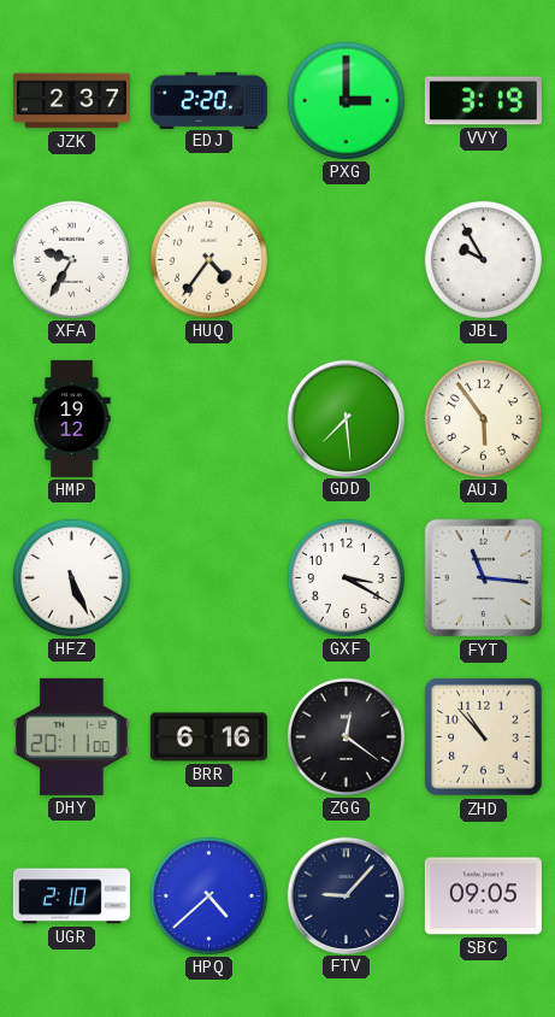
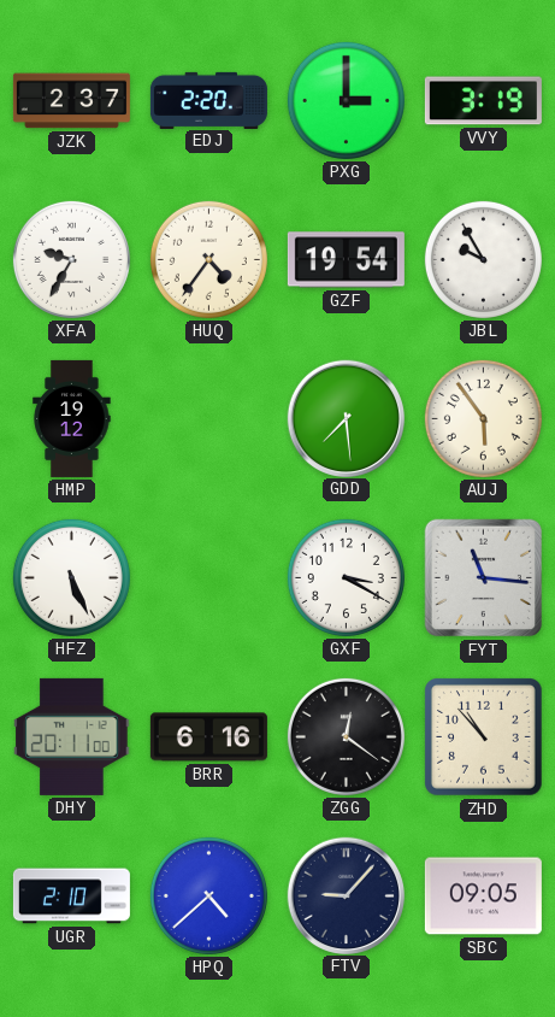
GZF: none -> 19:54
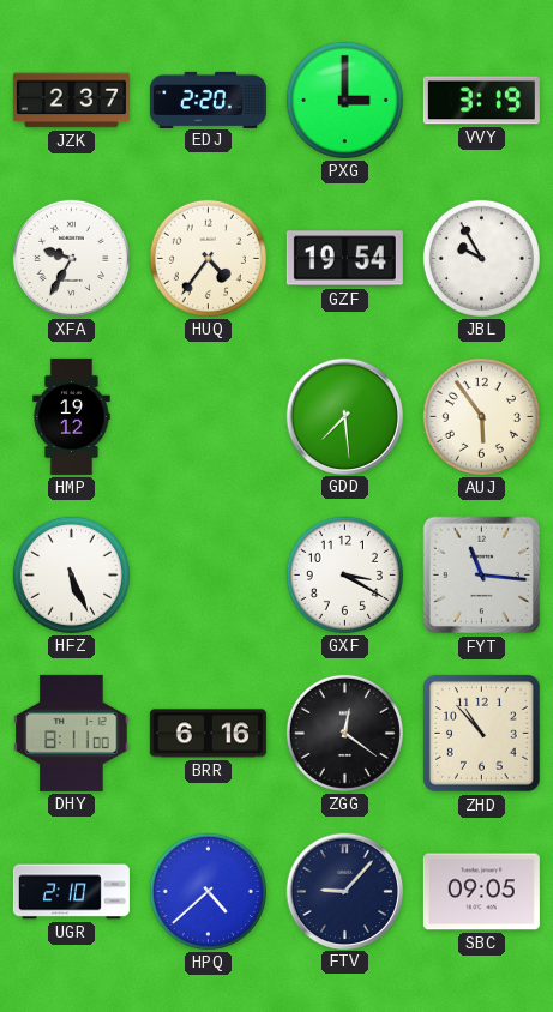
DHY: 20:11 -> 8:11
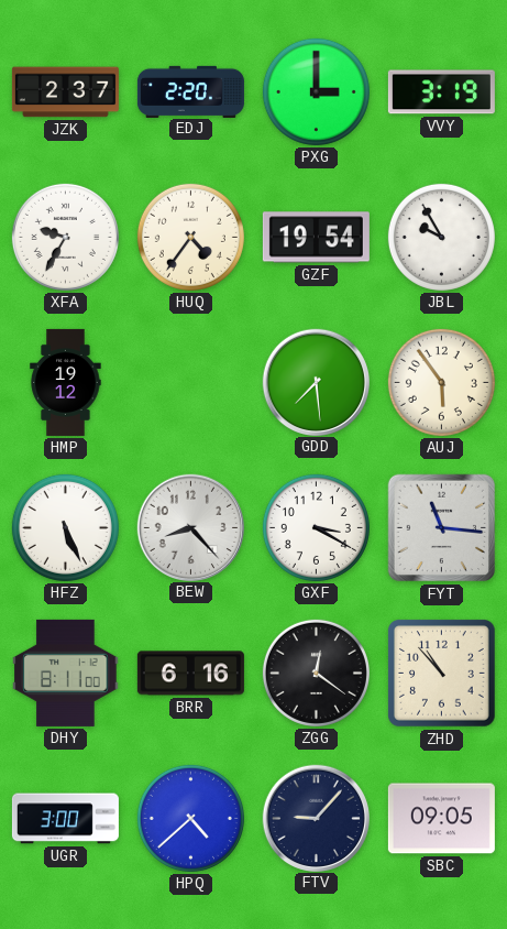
BEW: none -> 8:23
UGR: 2:10 -> 3:00
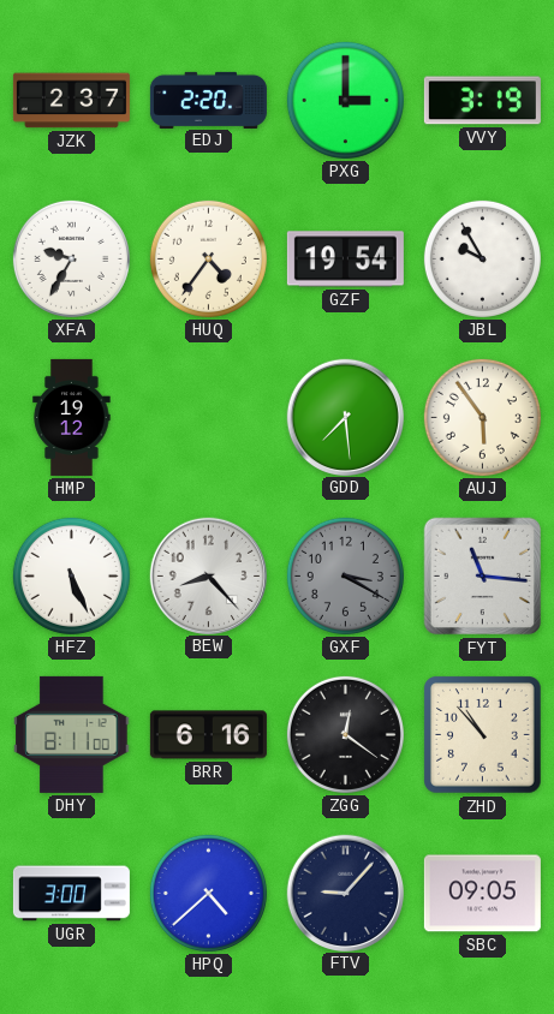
GXF dial: white -> grey
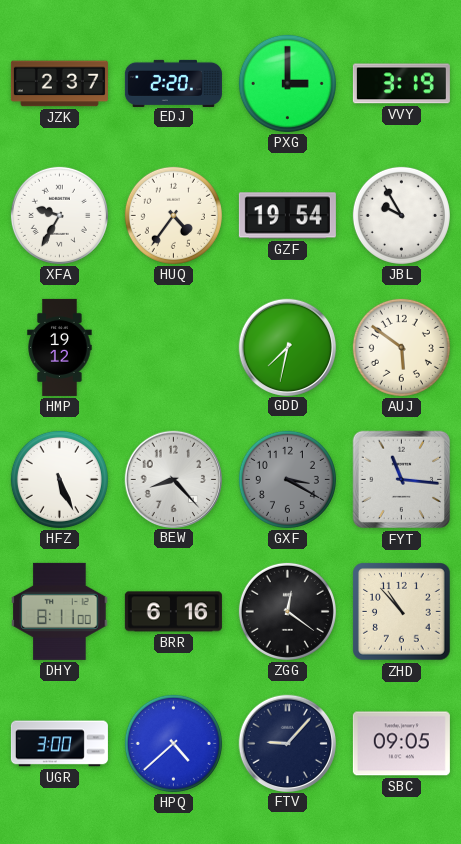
GDD: 7:29 -> 7:32
AUJ: 5:54 -> 5:51
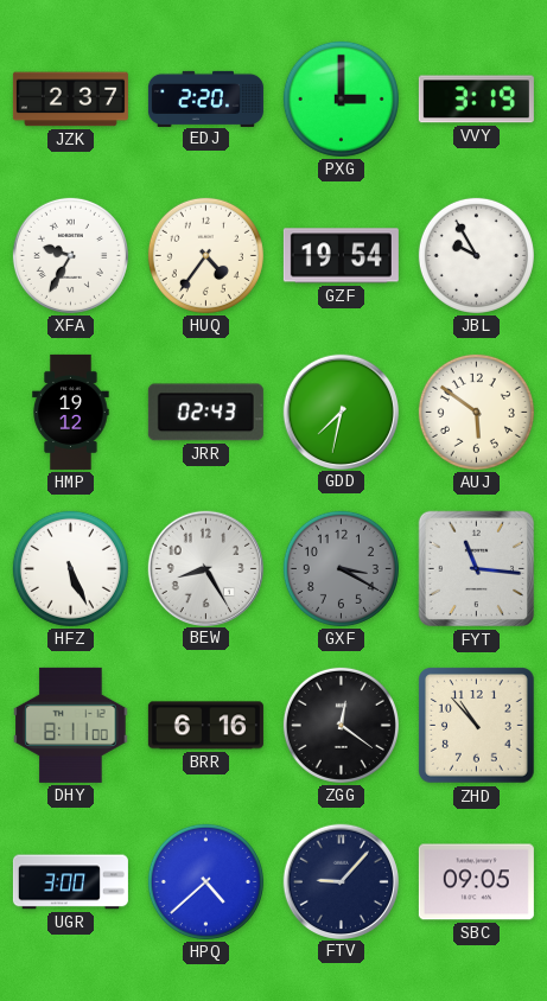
JRR: none -> 02:43
BEW: 8:23 -> 8:25
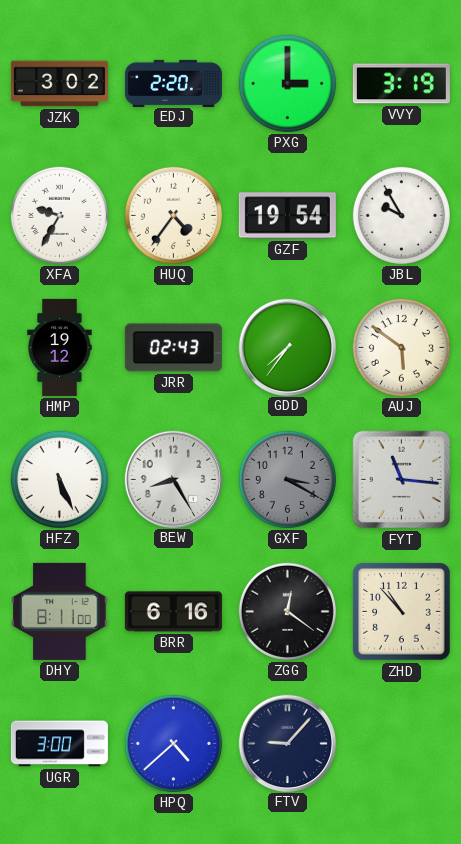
JZK: 2:37 -> 3:02
GDD: 7:32 -> 7:36
SBC: 09:05 -> none
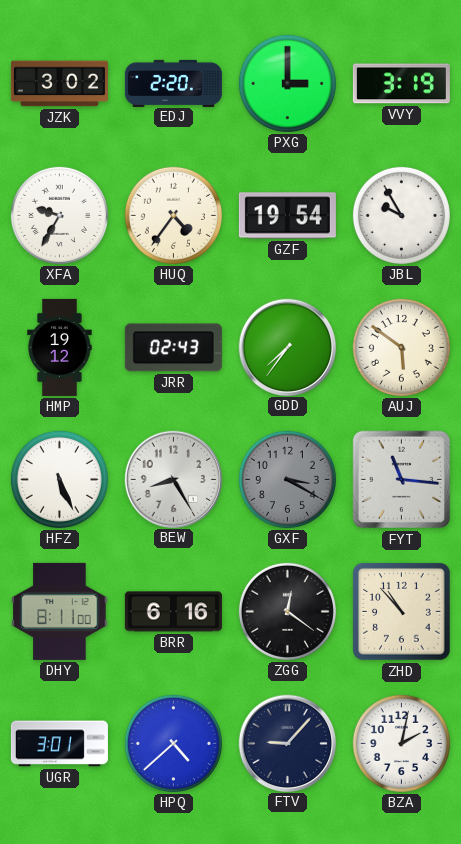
UGR: 3:00 -> 3:01
BZA: none -> 2:02
